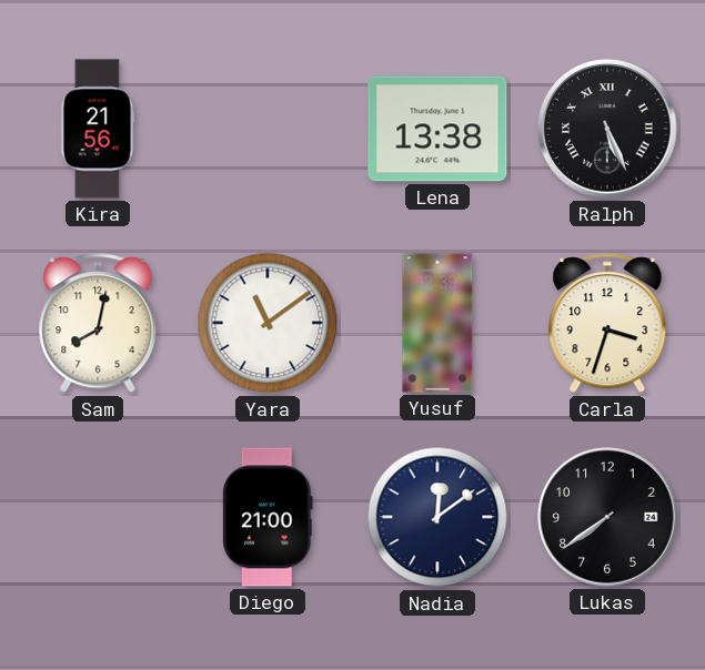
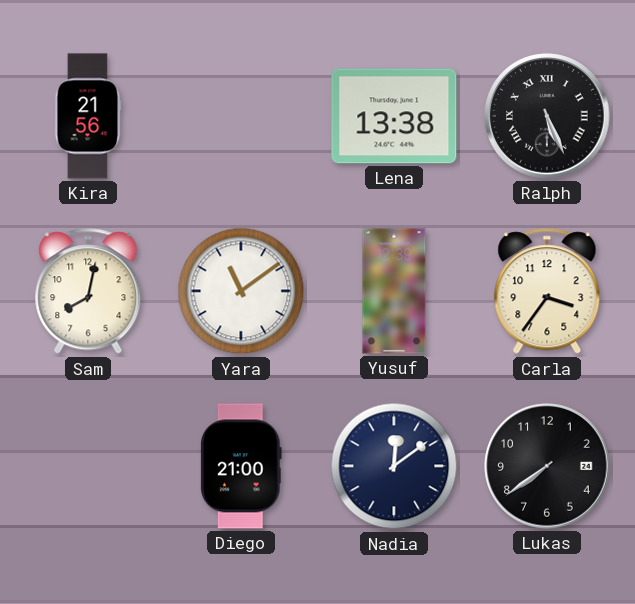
Carla: 3:33 -> 3:36
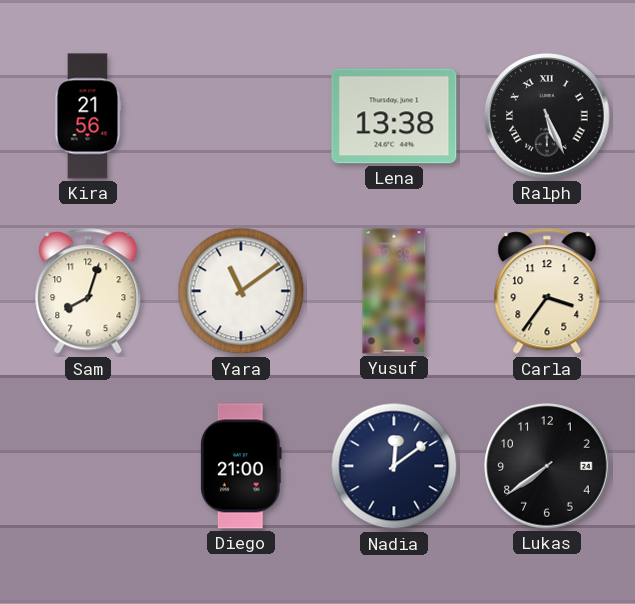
Sam: 8:02 -> 8:03
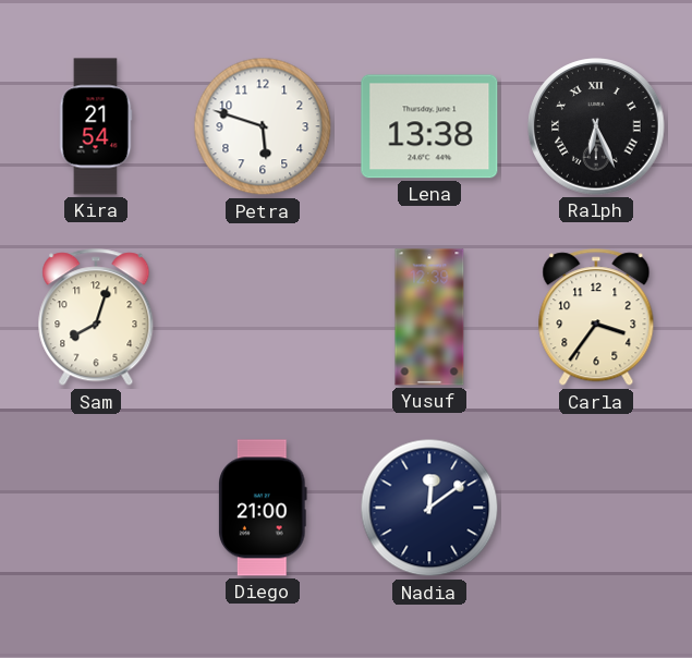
Kira: 21:56 -> 21:54
Petra: none -> 5:48
Ralph: 5:26 -> 6:26
Yara: 11:09 -> none
Lukas: 7:39 -> none
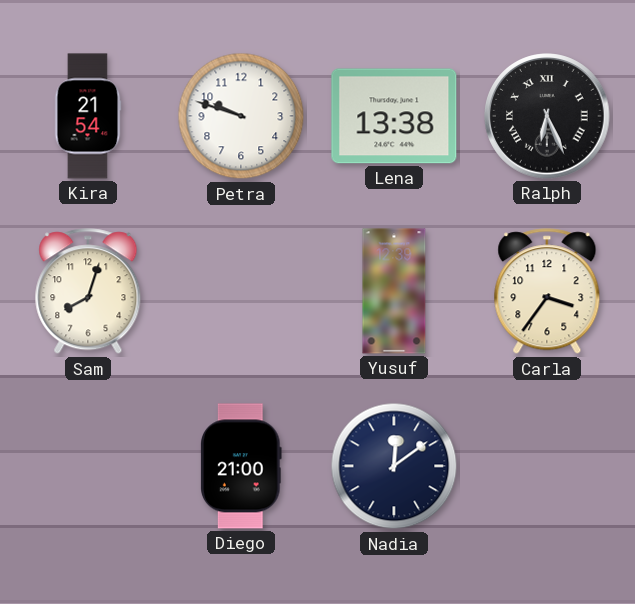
Petra: 5:48 -> 9:48
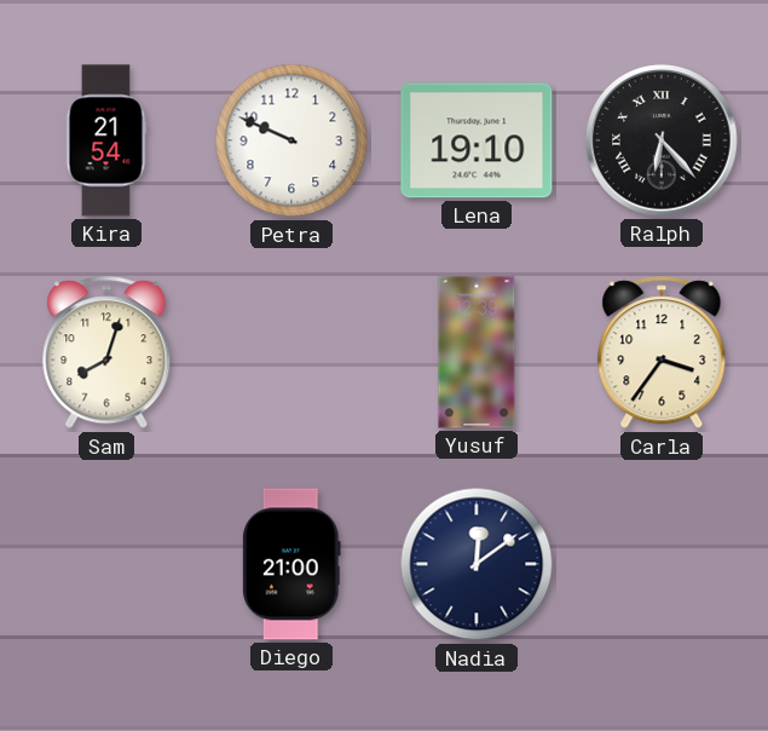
Petra: 9:48 -> 9:49
Lena: 13:38 -> 19:10
Ralph: 6:26 -> 6:23
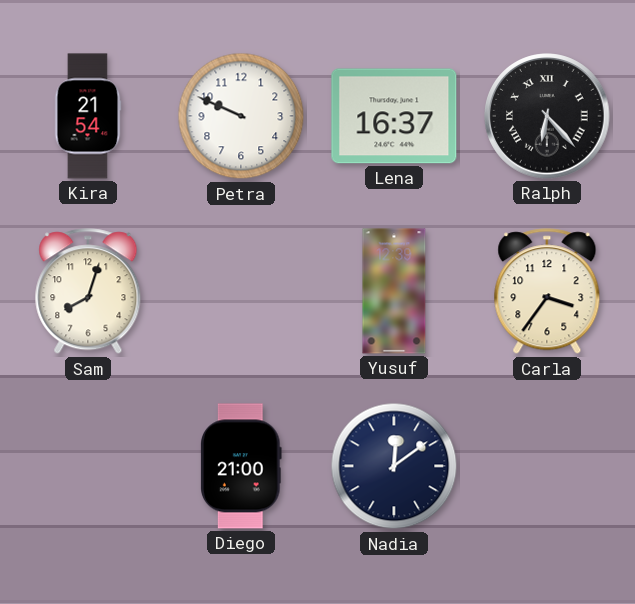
Lena: 19:10 -> 16:37
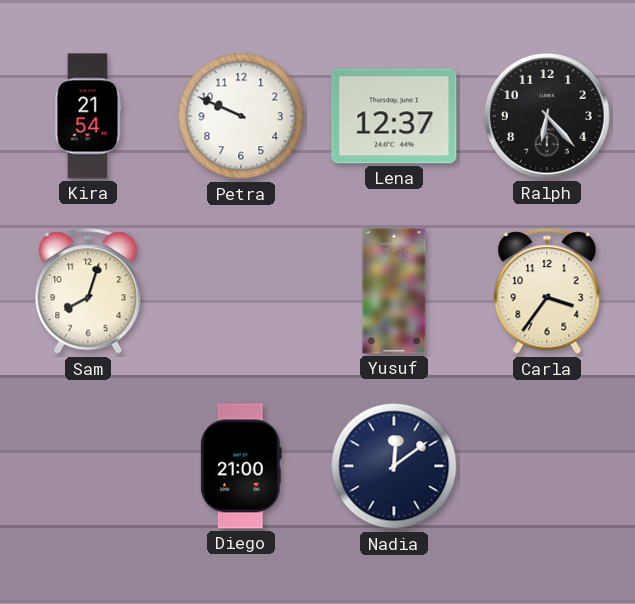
Lena: 16:37 -> 12:37
Ralph numerals: Roman -> Arabic
